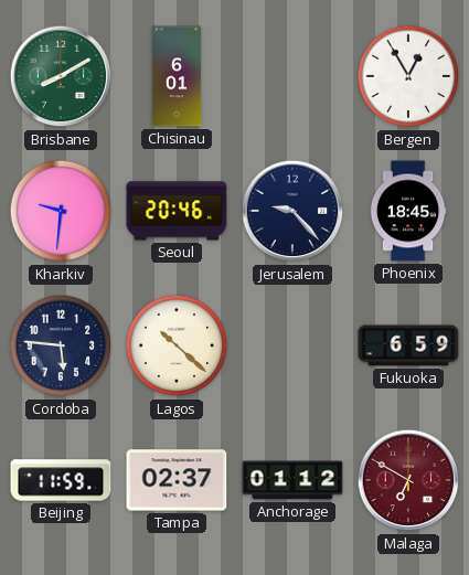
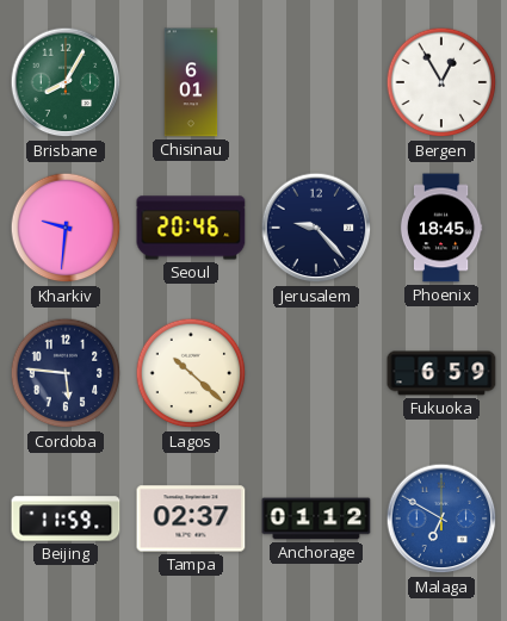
Brisbane: 8:10 -> 8:05
Malaga dial: burgundy -> blue
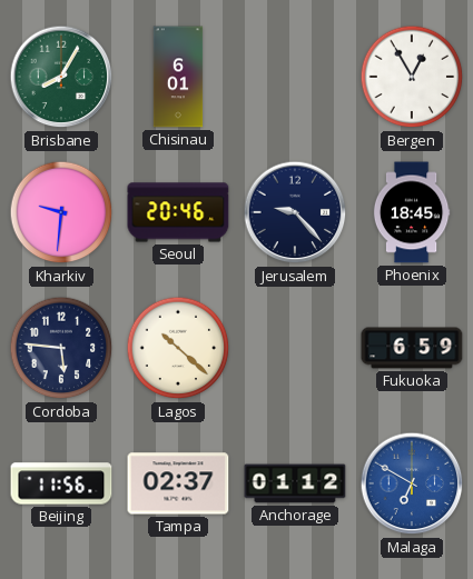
Beijing: 11:59 -> 11:56
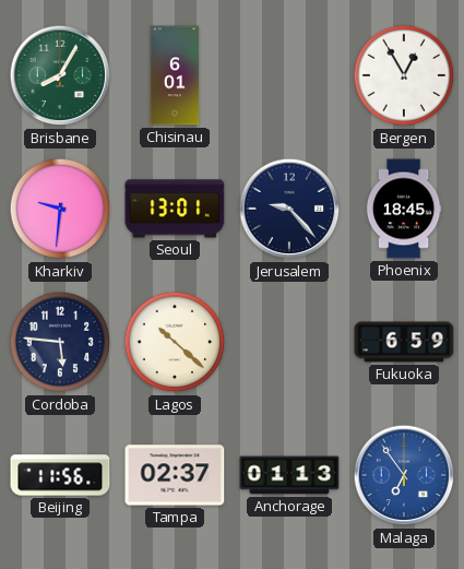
Seoul: 20:46 -> 13:01
Anchorage: 01:12 -> 01:13
Malaga: 6:50 -> 6:54
